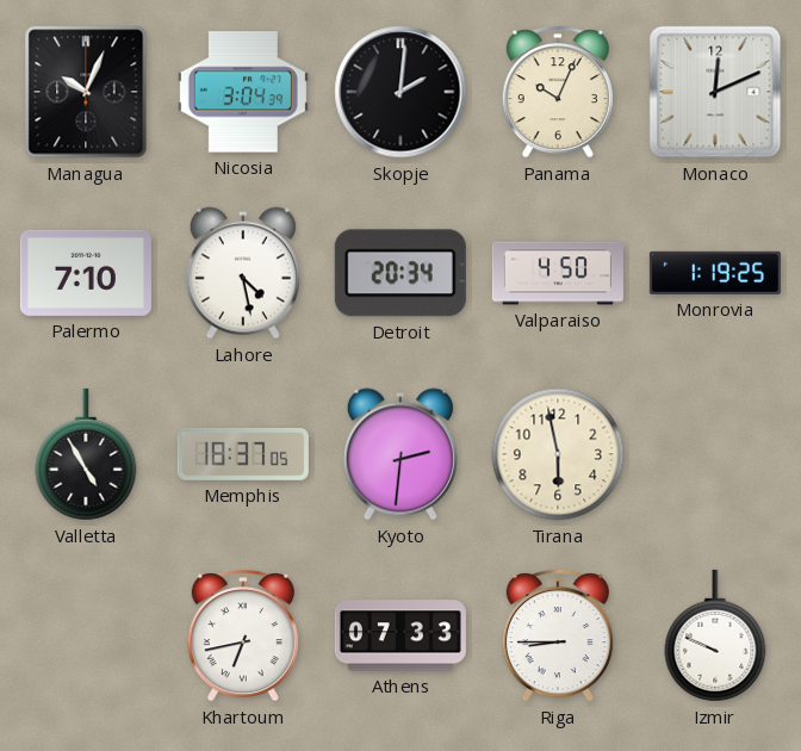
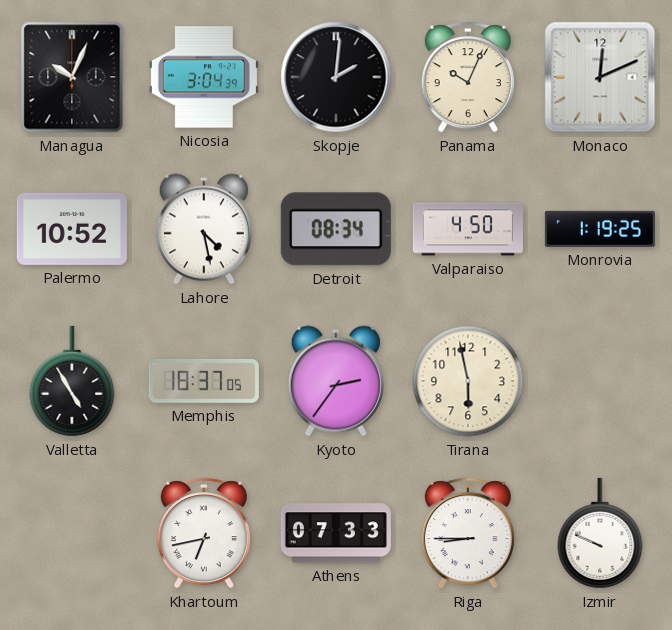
Palermo: 7:10 -> 10:52
Detroit: 20:34 -> 08:34
Kyoto: 2:31 -> 2:36
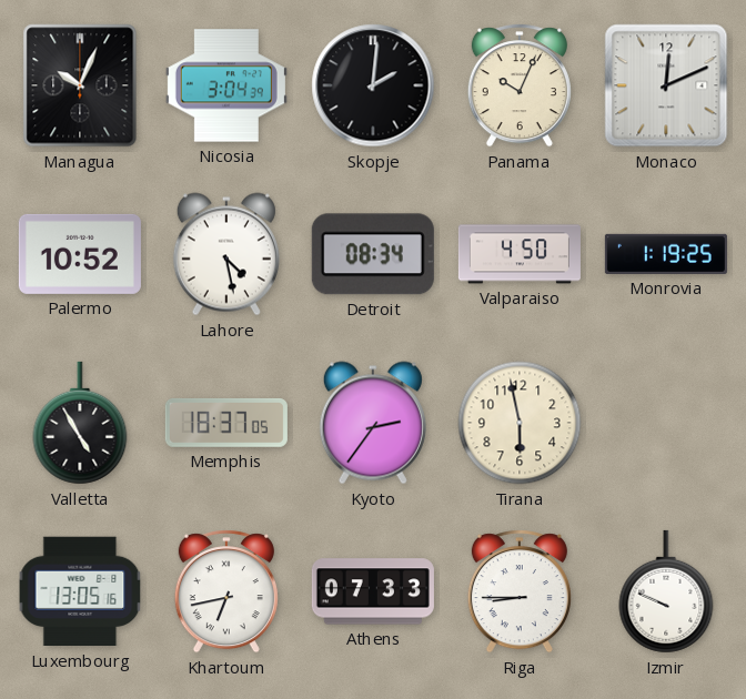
Luxembourg: none -> 13:05
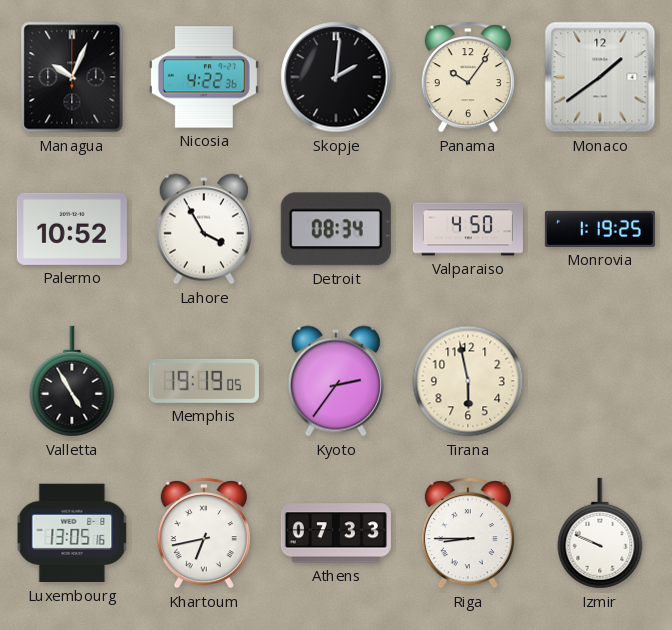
Nicosia: 3:04 -> 4:22
Panama: 10:04 -> 10:06
Monaco: 12:11 -> 1:39
Lahore: 4:28 -> 3:55
Memphis: 18:37 -> 19:19
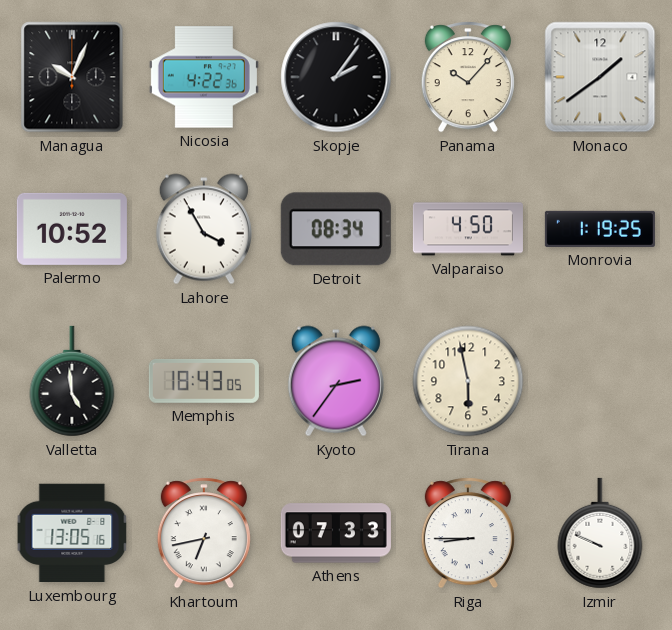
Skopje: 2:01 -> 2:06
Panama: 10:06 -> 10:07
Valletta: 4:55 -> 4:59
Memphis: 19:19 -> 18:43
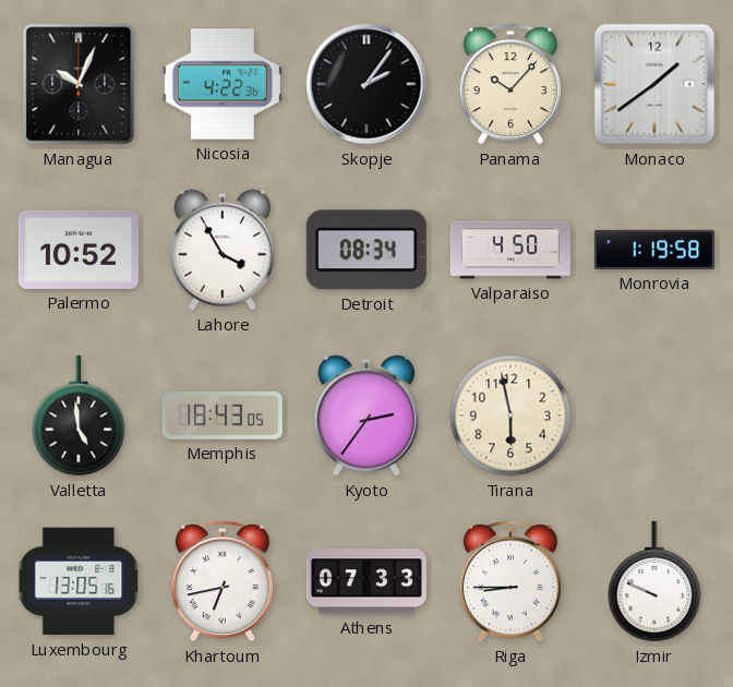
Monrovia: 1:19:25 -> 1:19:58
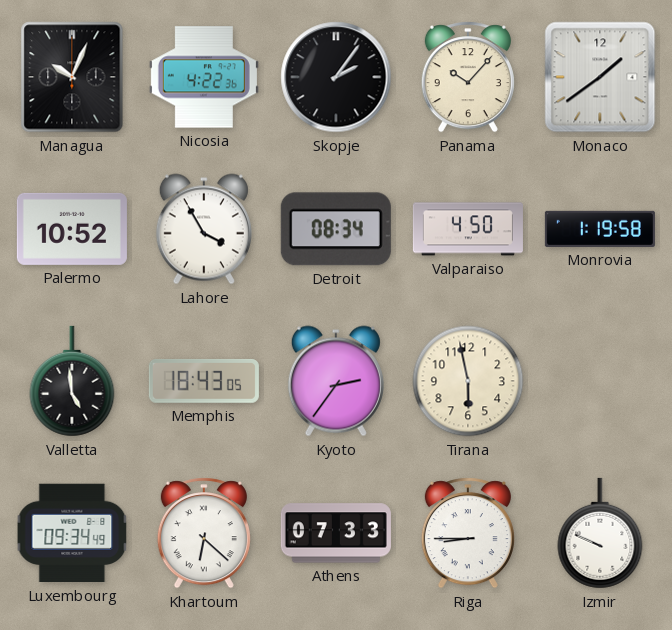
Luxembourg: 13:05 -> 09:34
Khartoum: 6:43 -> 6:22
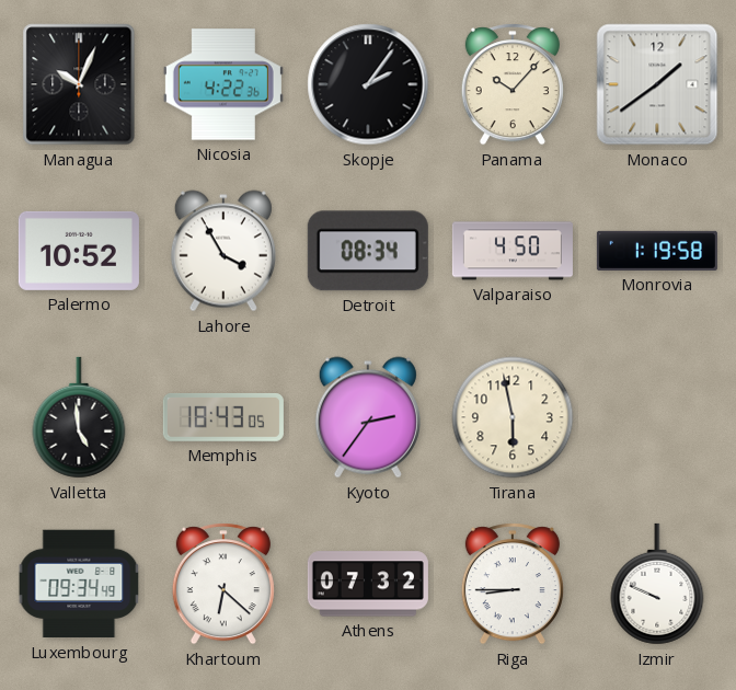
Athens: 07:33 -> 07:32
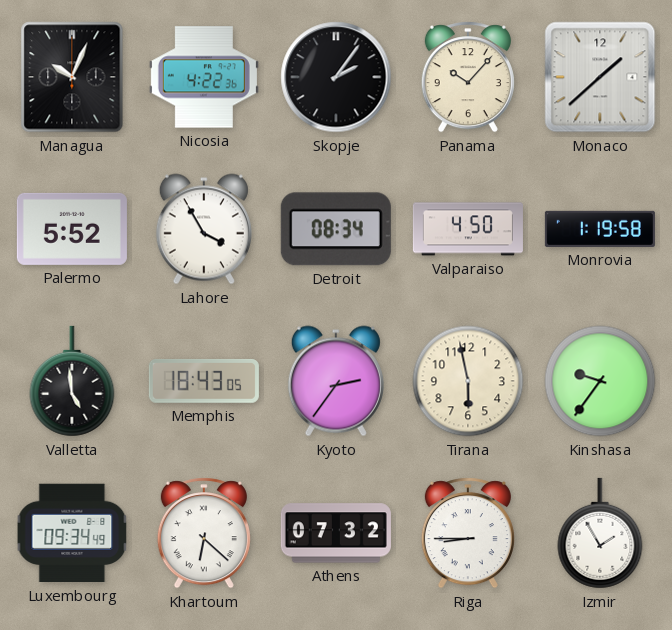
Monaco: 1:39 -> 1:38
Palermo: 10:52 -> 5:52
Kinshasa: none -> 9:36
Izmir: 9:49 -> 1:55
